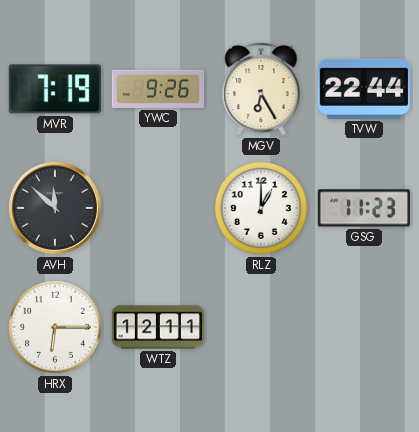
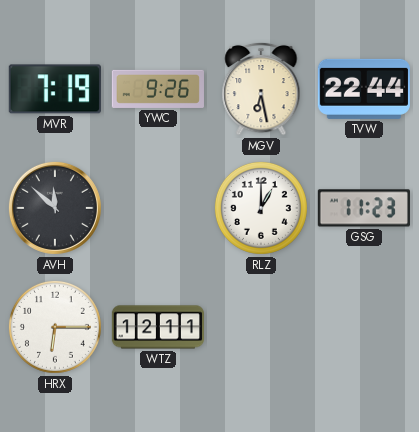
MGV: 6:25 -> 6:28
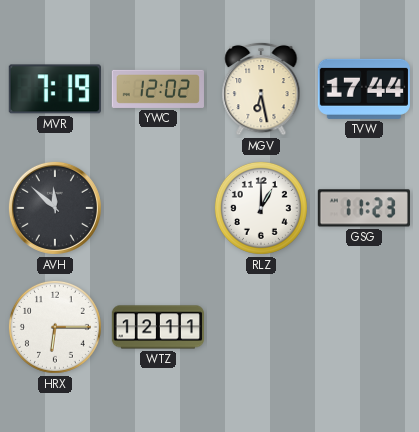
YWC: 9:26 -> 12:02
TVW: 22:44 -> 17:44
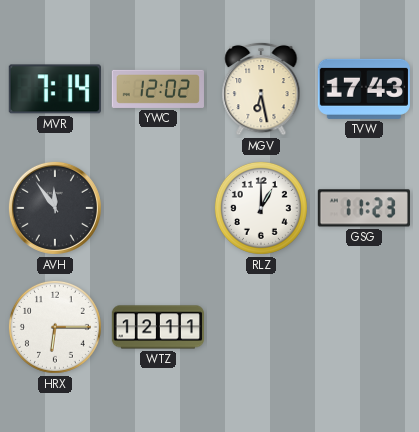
MVR: 7:19 -> 7:14
TVW: 17:44 -> 17:43
AVH: 11:52 -> 11:54
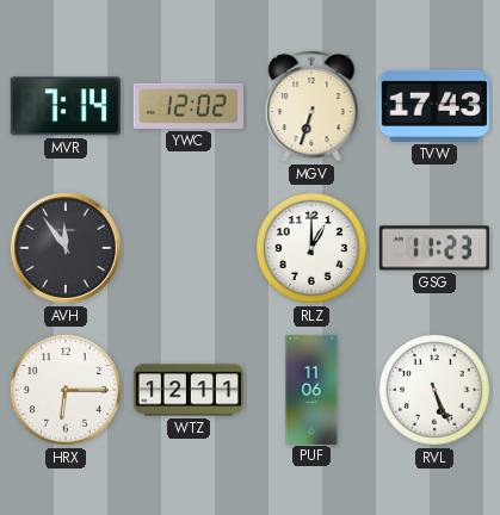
MGV: 6:28 -> 6:33
PUF: none -> 11:06
RVL: none -> 5:26
